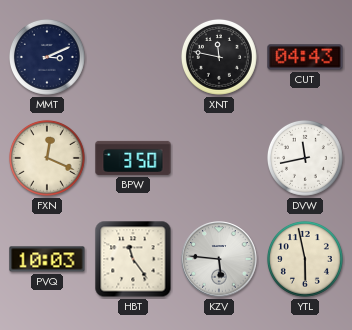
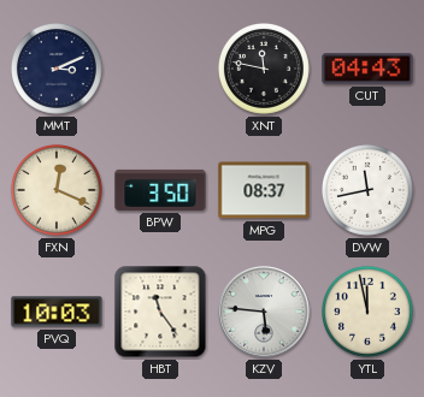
MPG: none -> 08:37
YTL: 5:58 -> 11:58
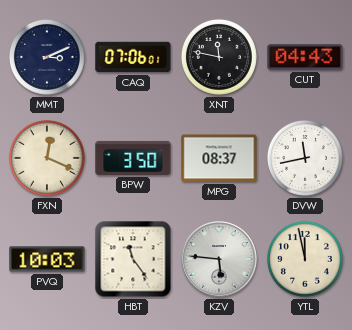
CAQ: none -> 07:06
